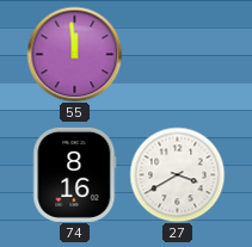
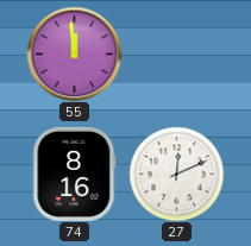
27: 3:40 -> 12:11
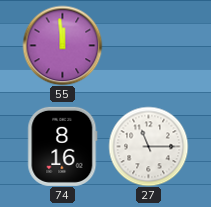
27: 12:11 -> 11:15
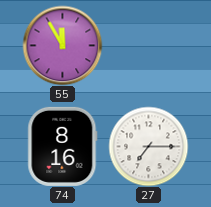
55: 11:59 -> 11:55
27: 11:15 -> 7:15
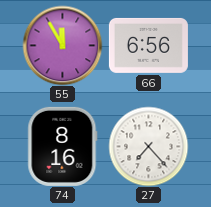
66: none -> 6:56
27: 7:15 -> 7:23
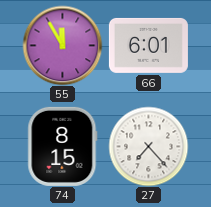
66: 6:56 -> 6:01
74: 8:16 -> 8:15
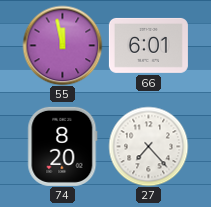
55: 11:55 -> 11:58
74: 8:15 -> 8:20
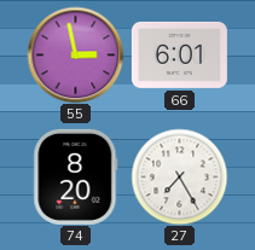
55: 11:58 -> 2:58
27: 7:23 -> 7:25
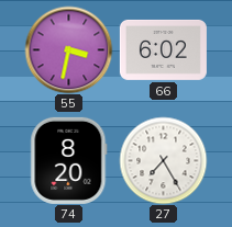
55: 2:58 -> 3:32
66: 6:01 -> 6:02
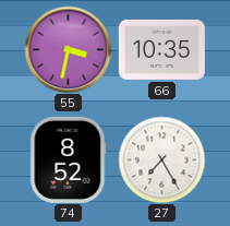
66: 6:02 -> 10:35
74: 8:20 -> 8:52
